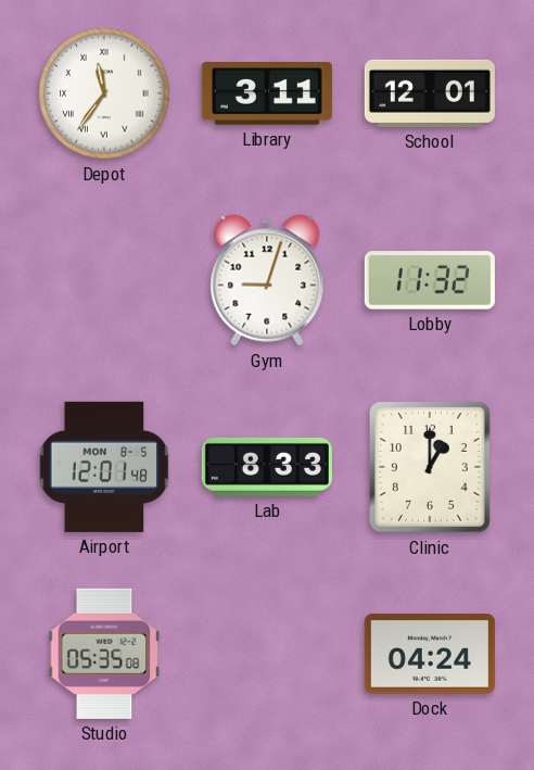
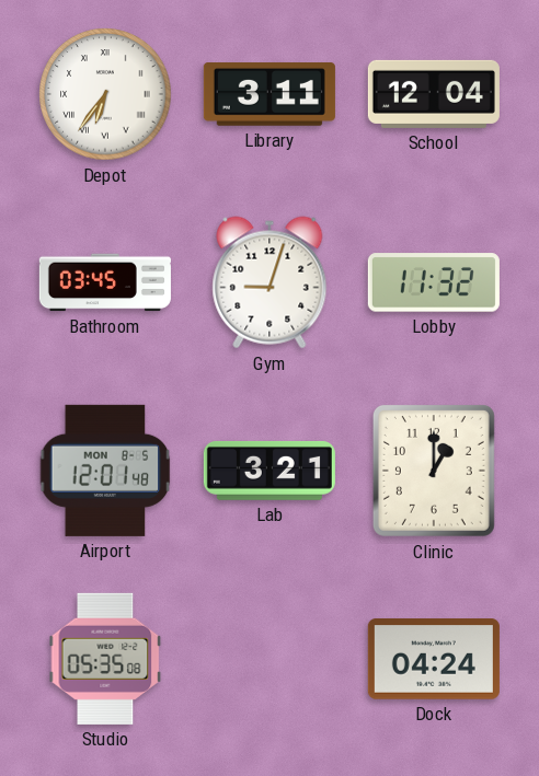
Depot: 11:36 -> 6:36
School: 12:01 -> 12:04
Bathroom: none -> 03:45
Lab: 8:33 -> 3:21
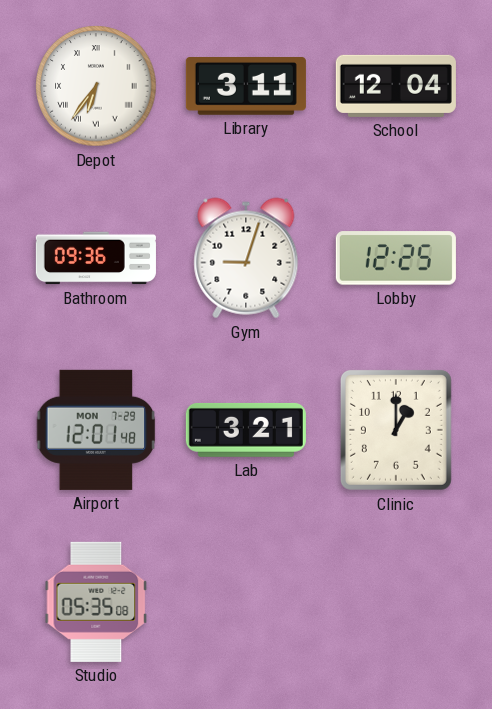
Bathroom: 03:45 -> 09:36
Lobby: 11:32 -> 12:25
Airport date: MON 8-5 -> MON 7-29
Dock: 04:24 -> none
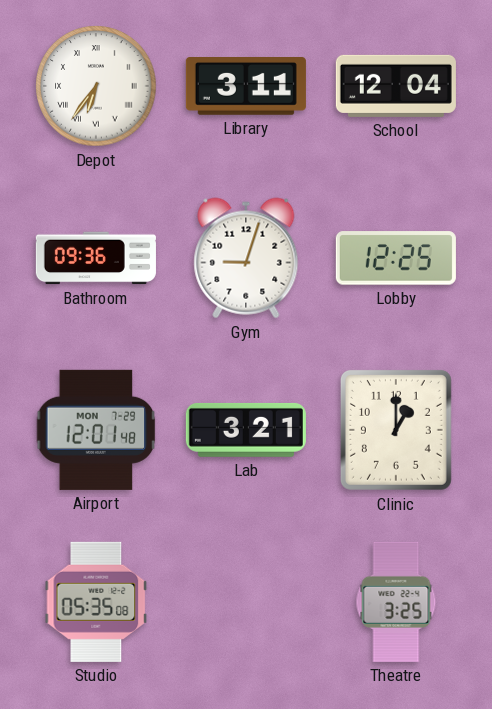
Theatre: none -> 3:25
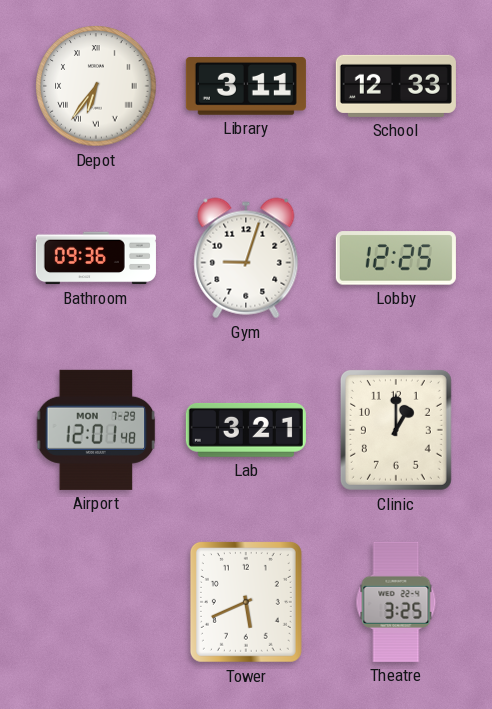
School: 12:04 -> 12:33
Studio: 05:35 -> none
Tower: none -> 5:41
